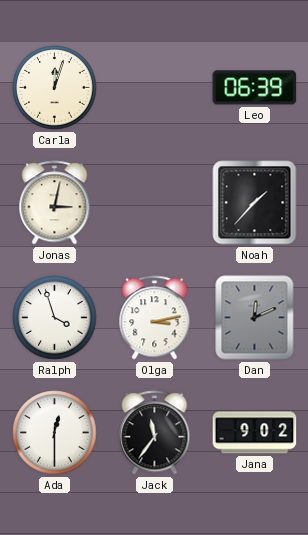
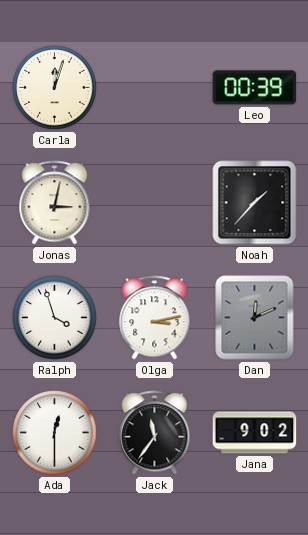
Leo: 06:39 -> 00:39
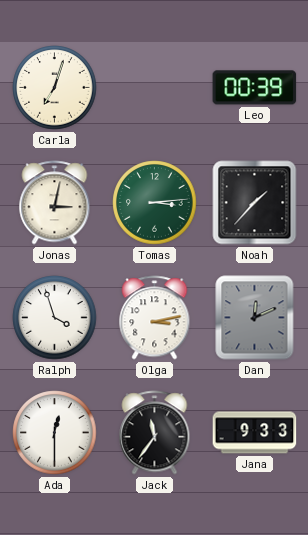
Carla: 12:03 -> 7:03
Tomas: none -> 3:14
Jana: 9:02 -> 9:33
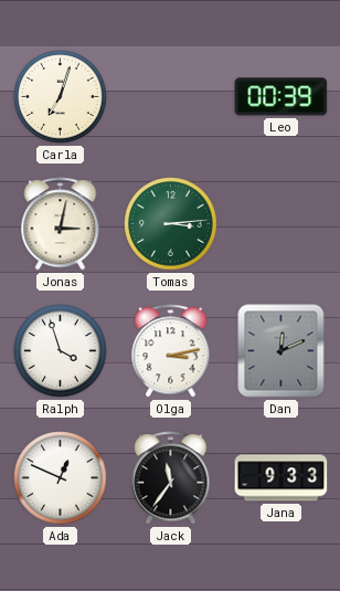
Noah: 1:37 -> none
Ada: 12:30 -> 12:49
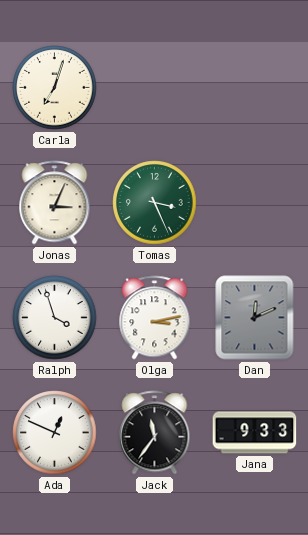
Leo: 00:39 -> none
Jonas: 3:02 -> 3:04
Tomas: 3:14 -> 3:26
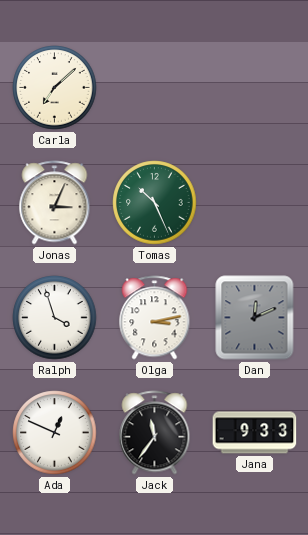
Carla: 7:03 -> 7:08
Tomas: 3:26 -> 10:26
